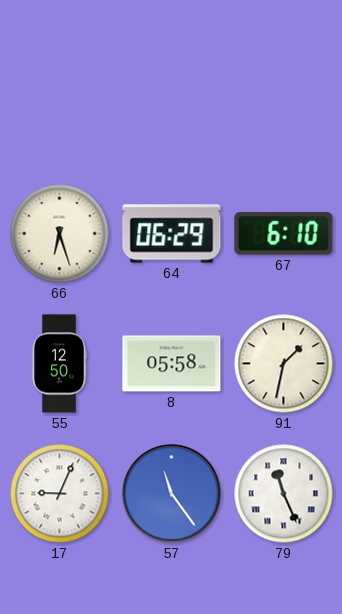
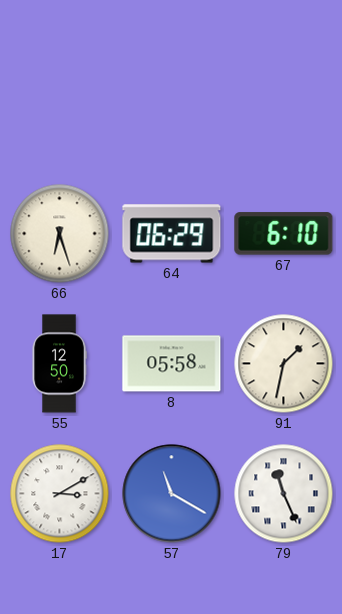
17: 9:04 -> 3:10
57: 11:24 -> 11:20
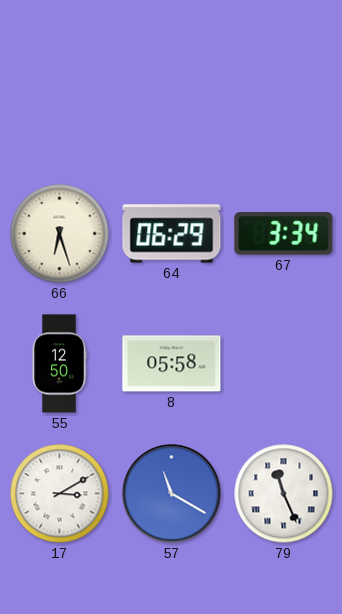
67: 6:10 -> 3:34
91: 1:32 -> none
